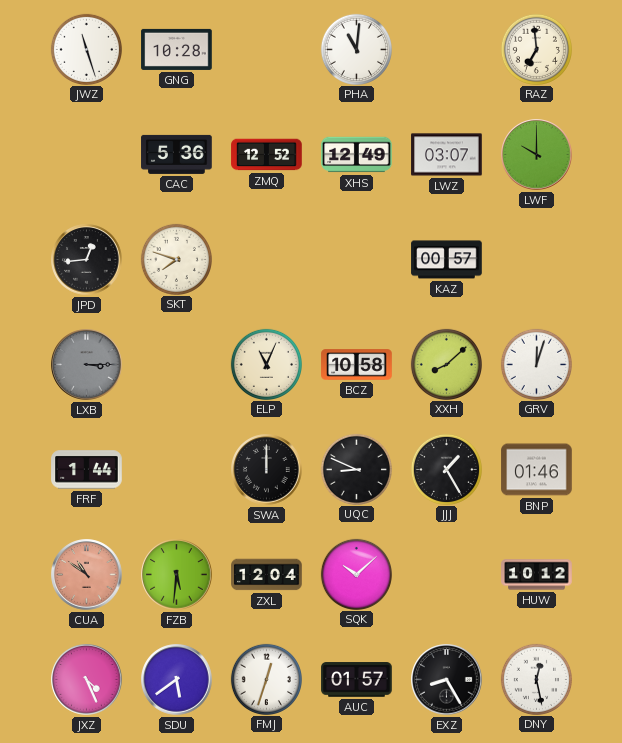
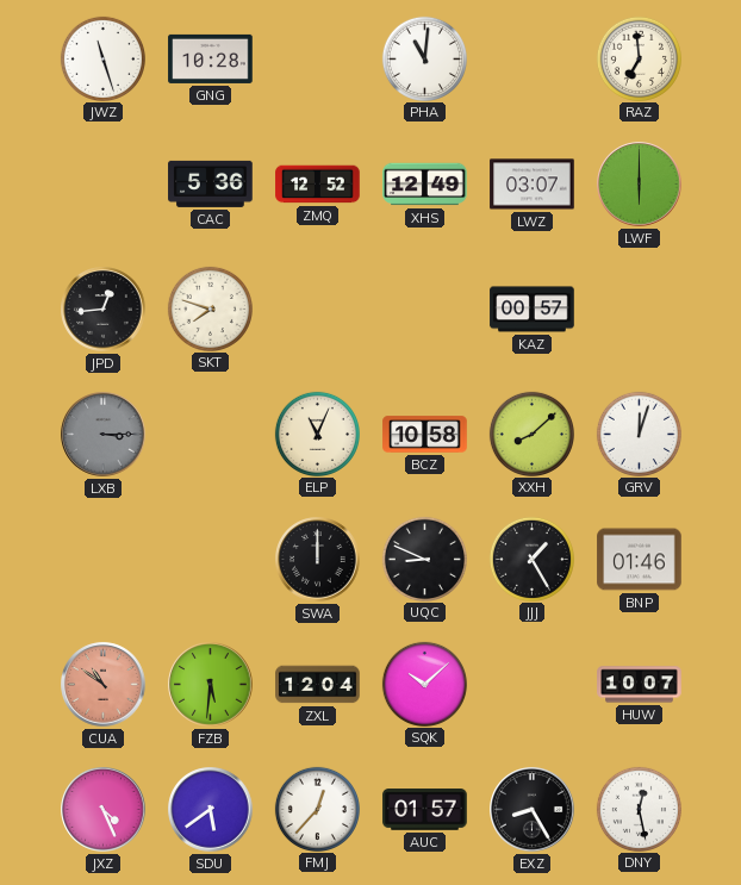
LWF: 10:00 -> 6:00
FRF: 1:44 -> none
HUW: 10:12 -> 10:07
FMJ: 12:33 -> 12:37
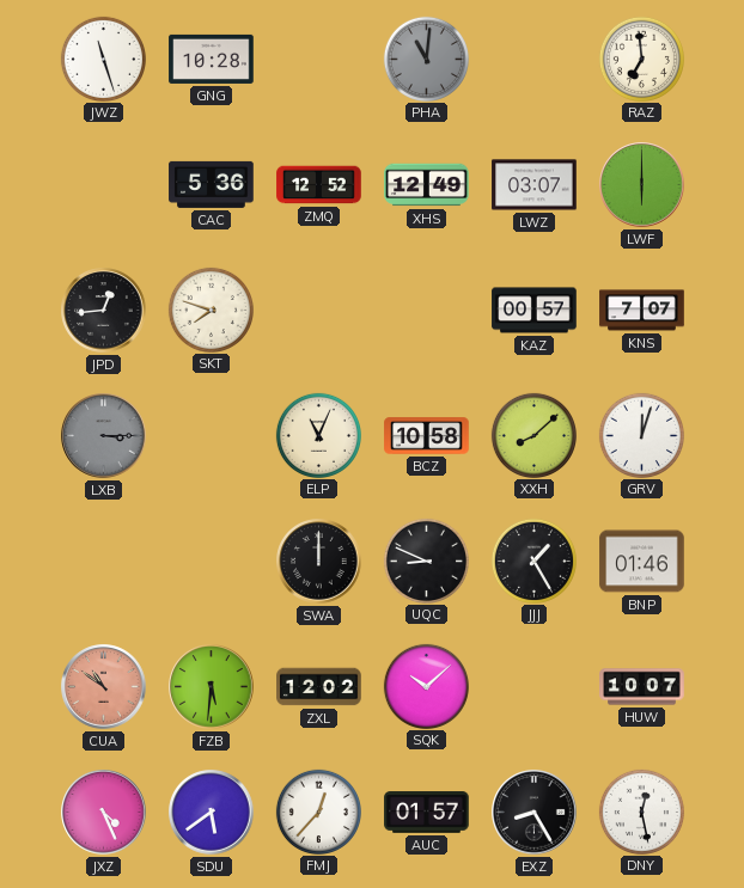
PHA dial: white -> grey
KNS: none -> 7:07
ZXL: 12:04 -> 12:02
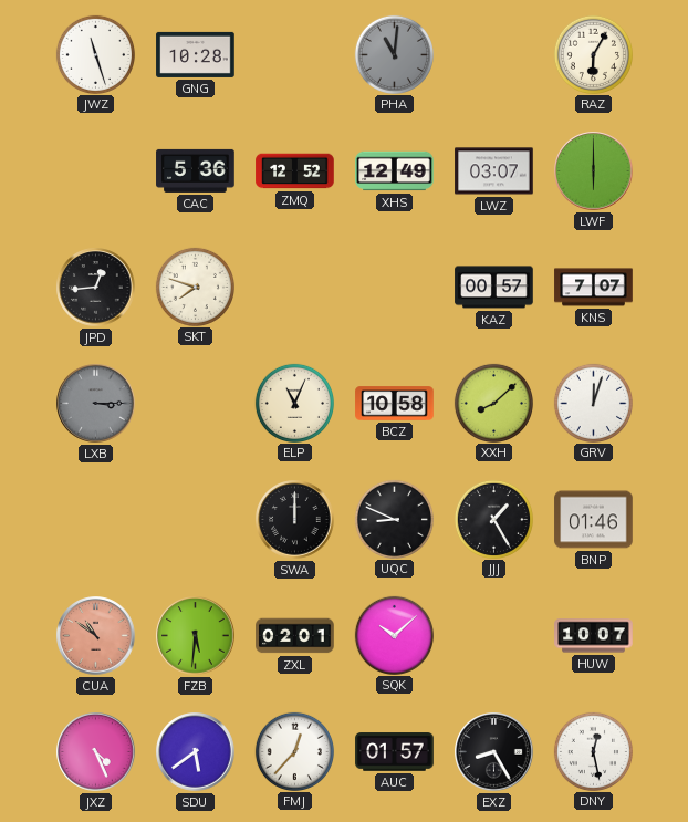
RAZ: 6:59 -> 6:05
ZXL: 12:02 -> 02:01
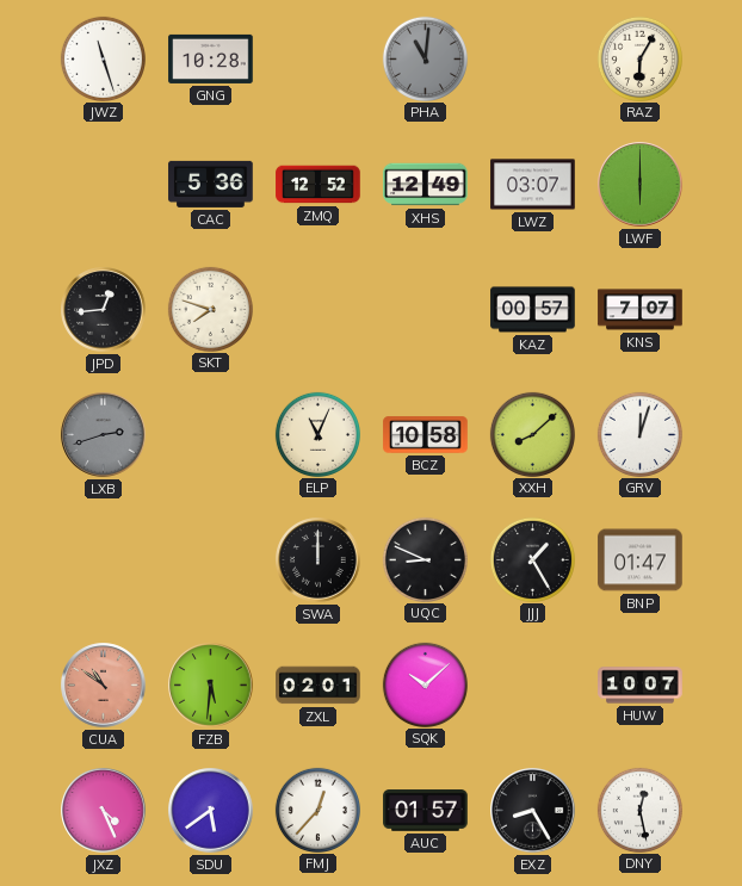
LXB: 3:15 -> 2:42
BNP: 01:46 -> 01:47
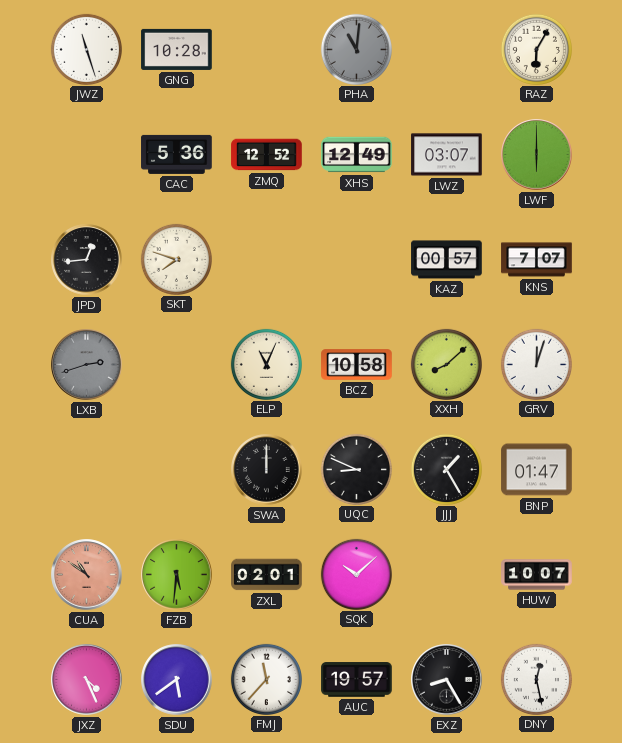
FMJ: 12:37 -> 11:37
AUC: 01:57 -> 19:57
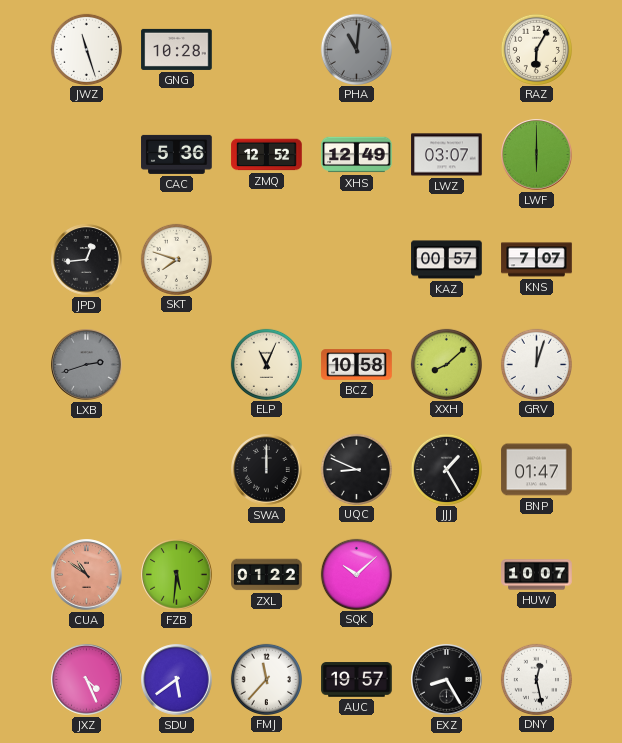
ZXL: 02:01 -> 01:22
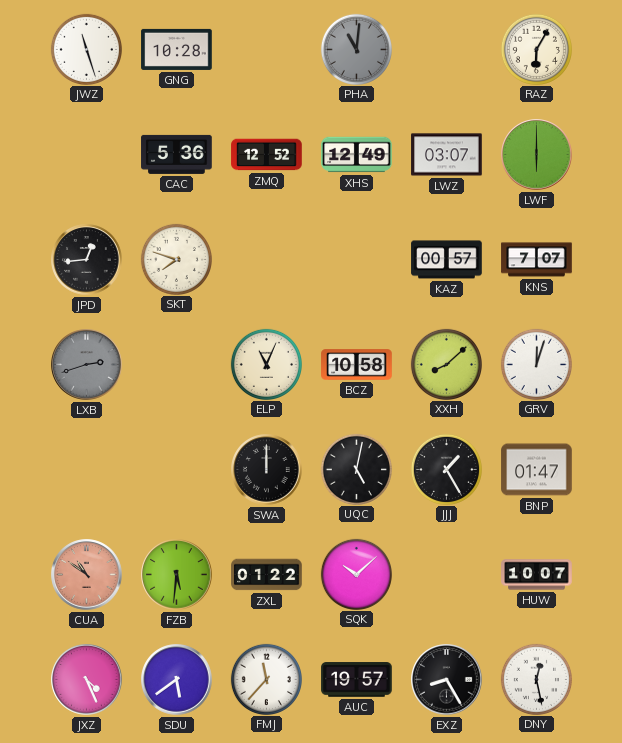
UQC: 8:49 -> 5:02
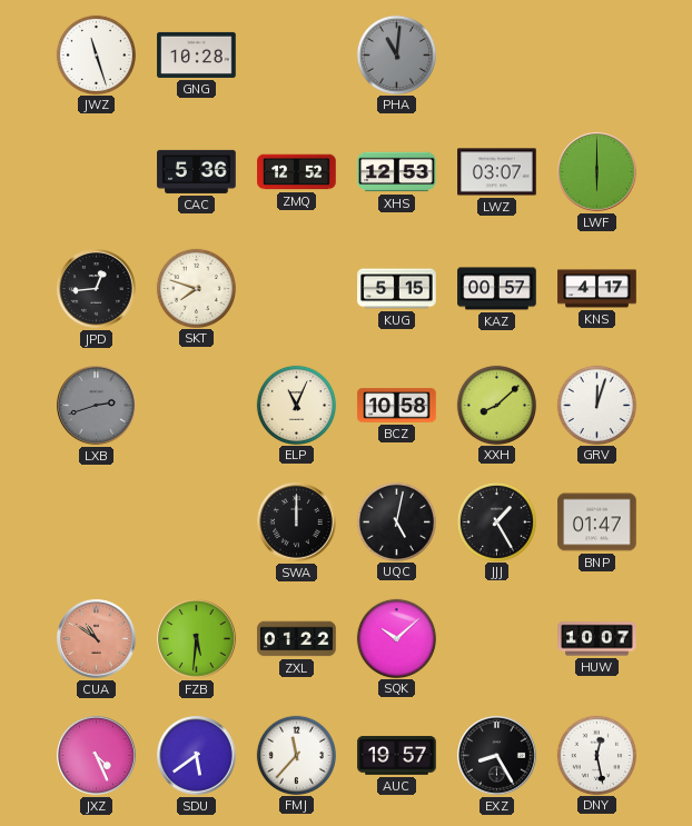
RAZ: 6:05 -> none
XHS: 12:49 -> 12:53
KUG: none -> 5:15
KNS: 7:07 -> 4:17
